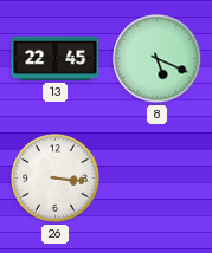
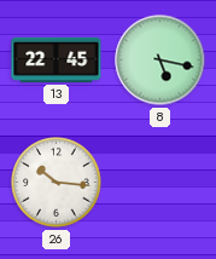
8: 5:19 -> 5:17
26: 3:16 -> 10:16
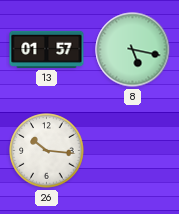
13: 22:45 -> 01:57
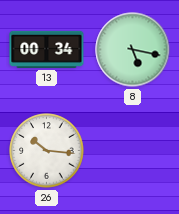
13: 01:57 -> 00:34
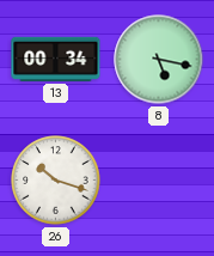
26: 10:16 -> 10:18
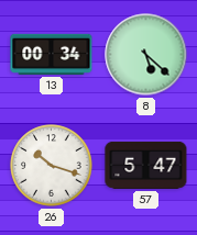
8: 5:17 -> 5:22
57: none -> 5:47
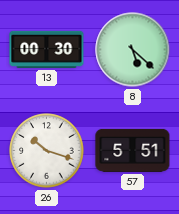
13: 00:34 -> 00:30
57: 5:47 -> 5:51
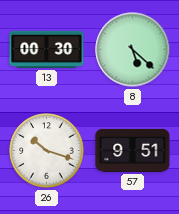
57: 5:51 -> 9:51
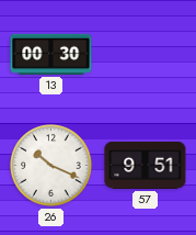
8: 5:22 -> none
26: 10:18 -> 10:19
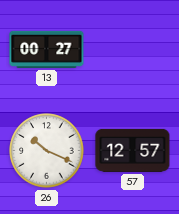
13: 00:30 -> 00:27
57: 9:51 -> 12:57
